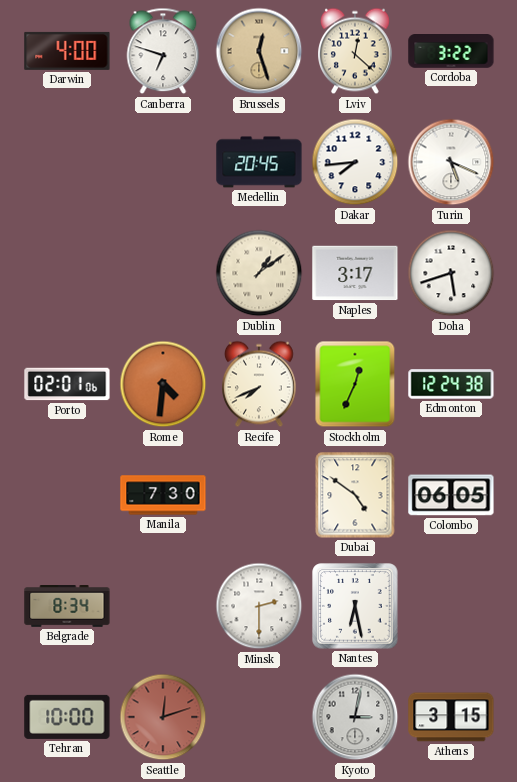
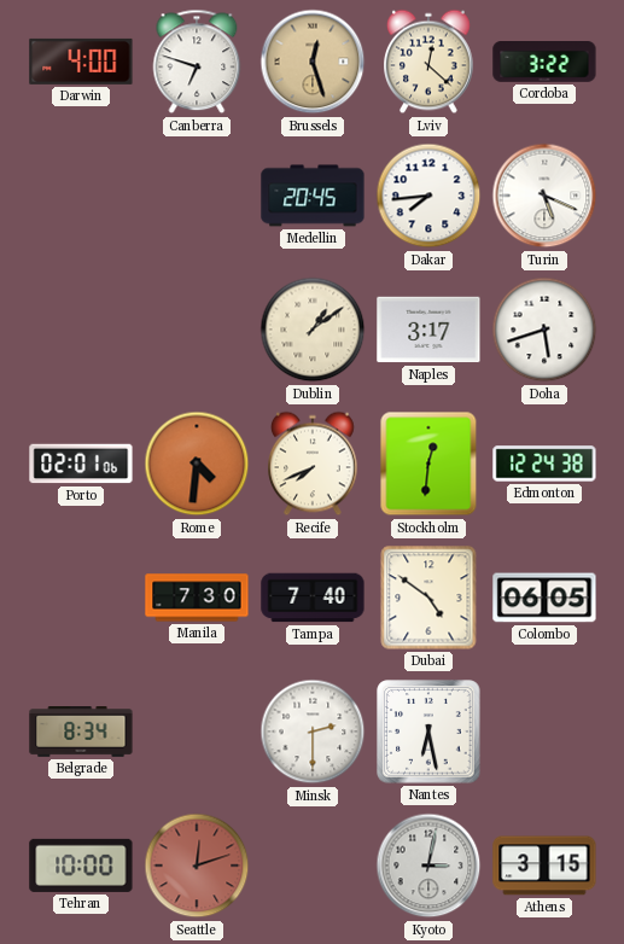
Stockholm: 12:34 -> 12:31
Tampa: none -> 7:40
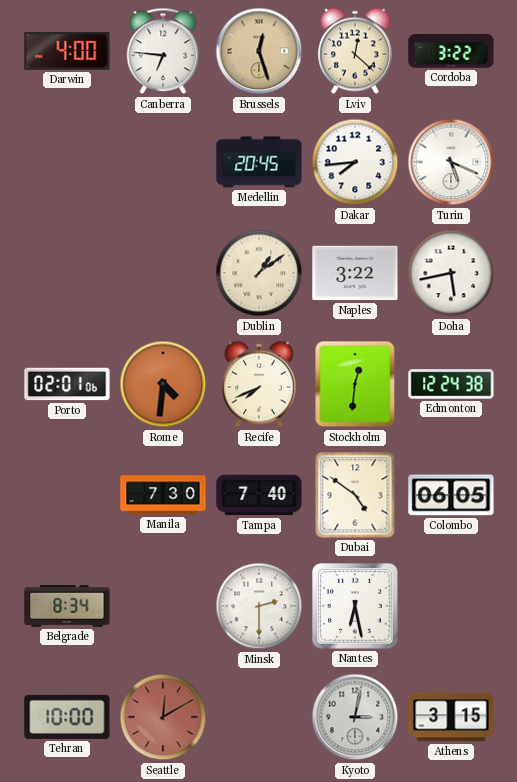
Canberra: 6:48 -> 6:46
Naples: 3:17 -> 3:22
Doha: 5:42 -> 5:43
Seattle: 12:12 -> 12:10
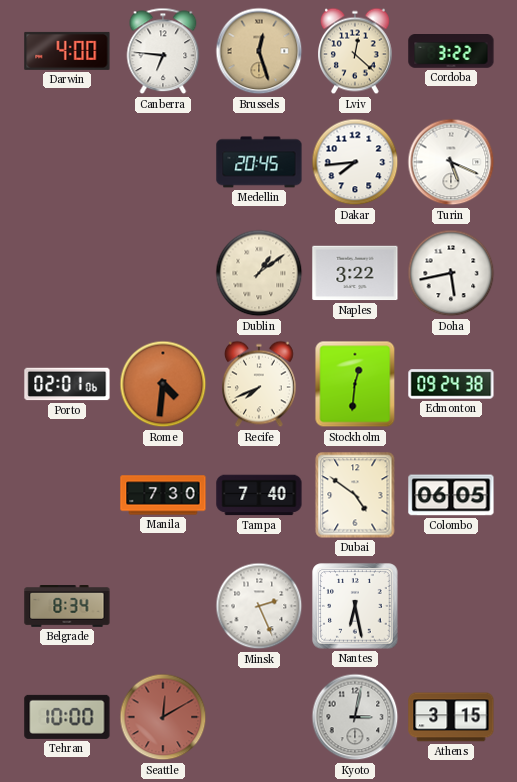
Edmonton: 12:24 -> 09:24
Minsk: 2:30 -> 2:26
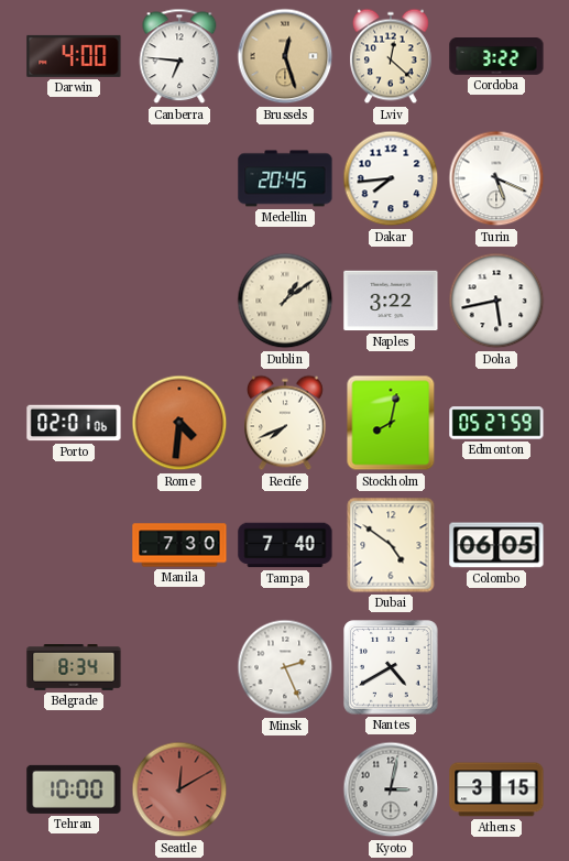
Stockholm: 12:31 -> 8:02
Edmonton: 09:24 -> 05:27
Nantes: 6:28 -> 4:40
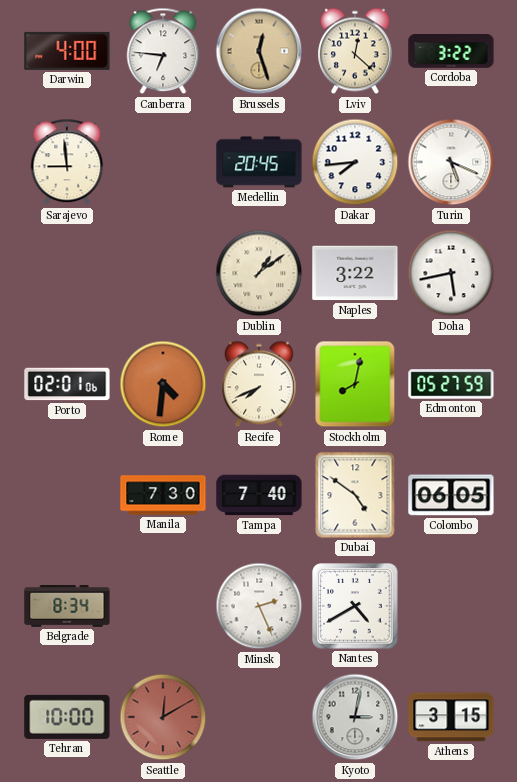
Sarajevo: none -> 8:59
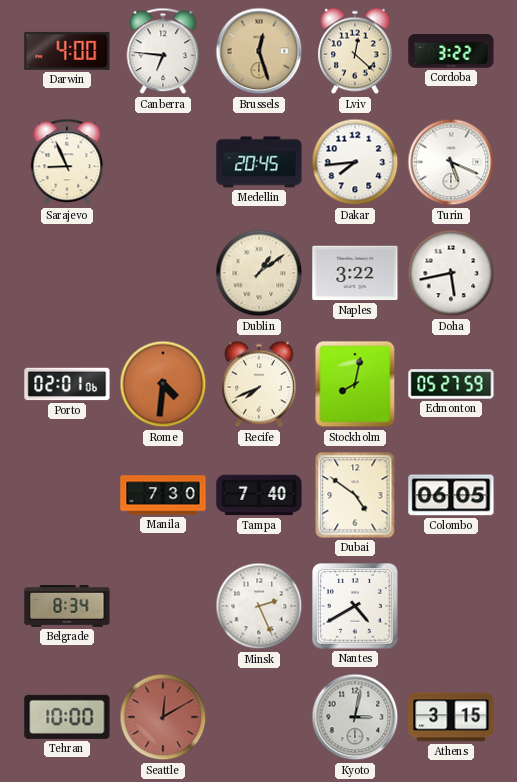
Sarajevo: 8:59 -> 8:56
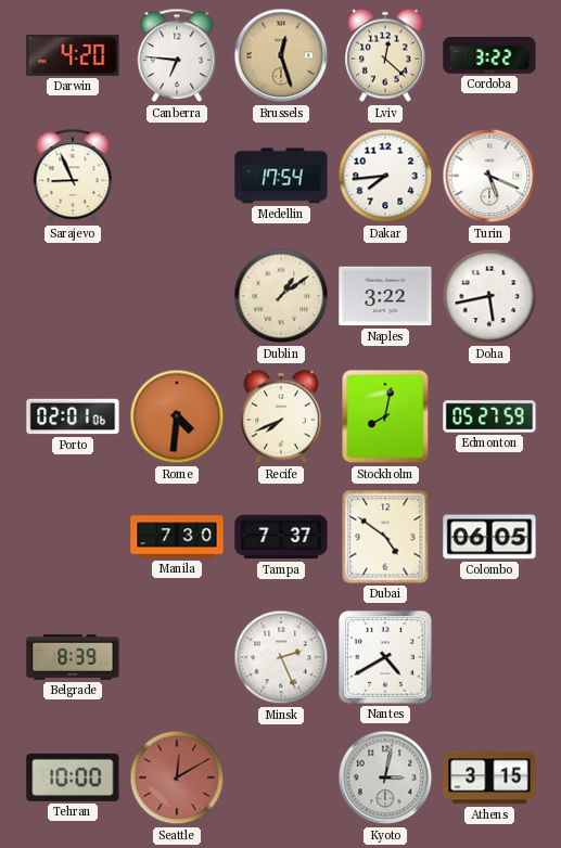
Darwin: 4:00 -> 4:20
Medellin: 20:45 -> 17:54
Tampa: 7:40 -> 7:37
Belgrade: 8:34 -> 8:39
